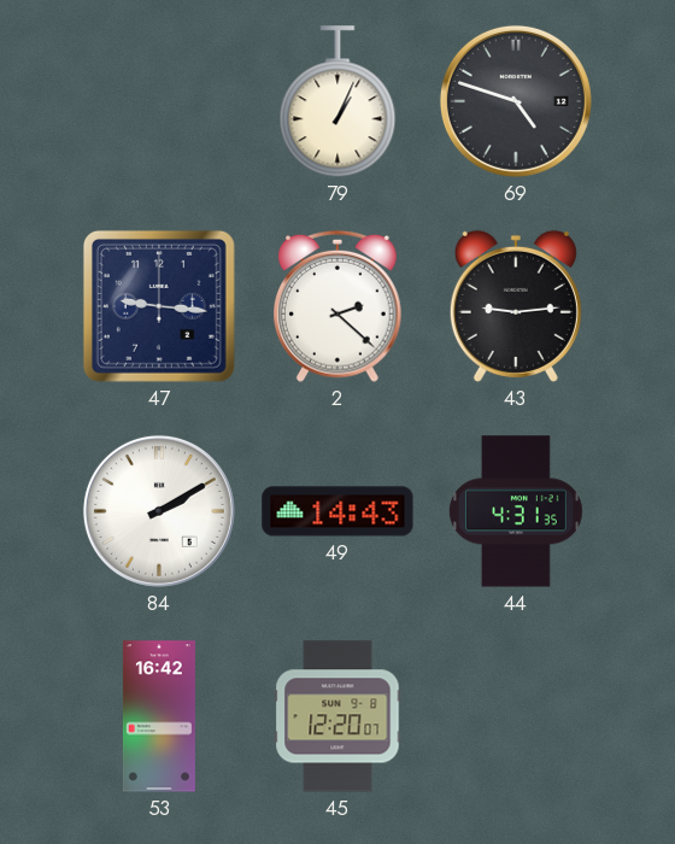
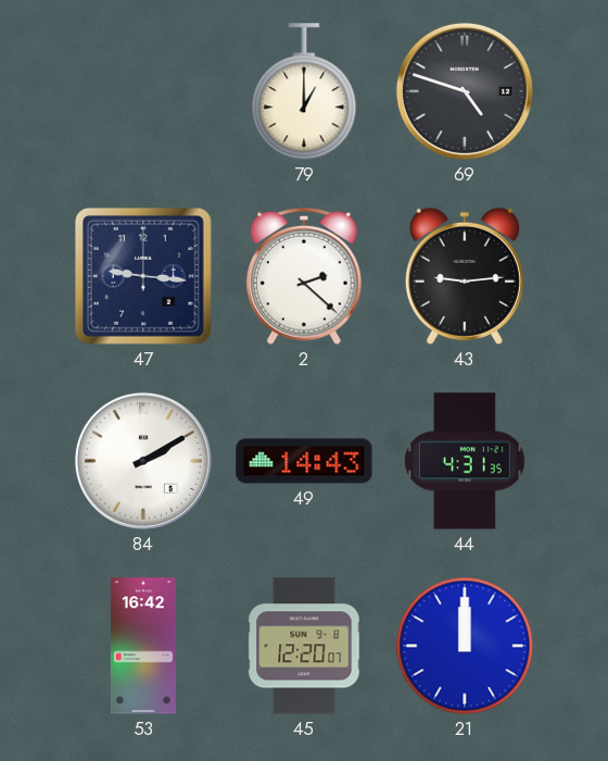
79: 1:04 -> 1:00
21: none -> 12:00
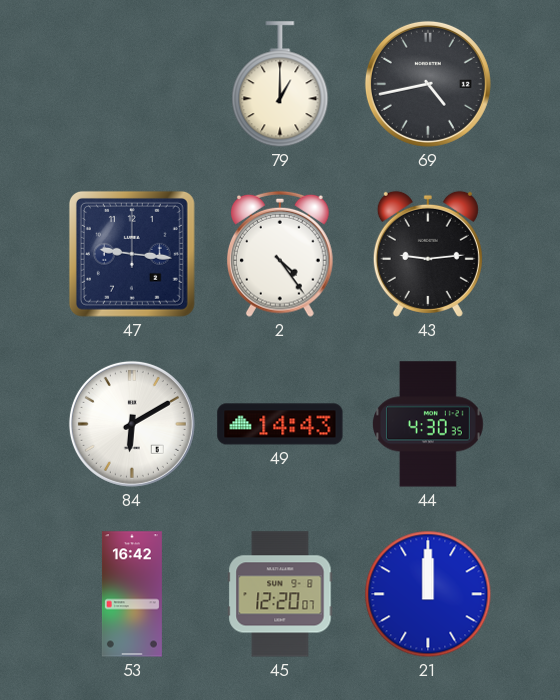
69: 4:48 -> 4:43
2: 2:22 -> 4:24
84: 2:10 -> 6:10
44: 4:31 -> 4:30
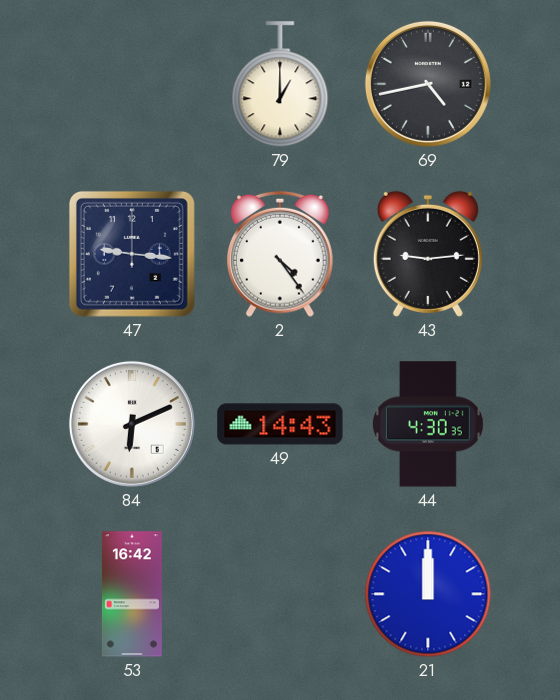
84: 6:10 -> 6:11
45: 12:20 -> none
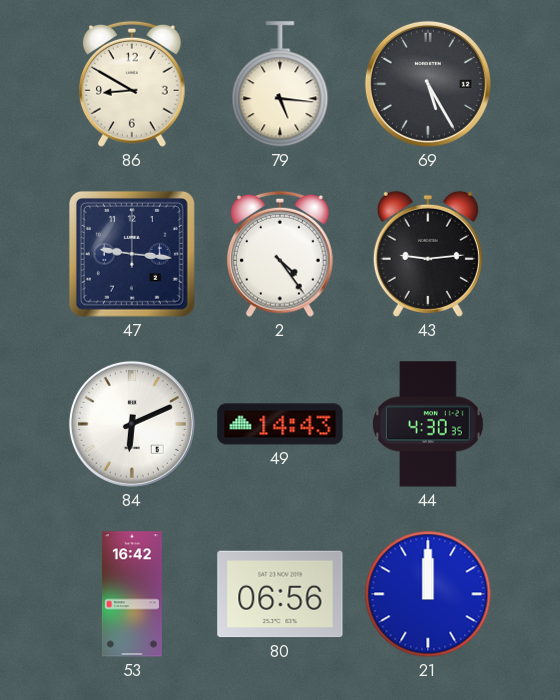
86: none -> 8:50
79: 1:00 -> 5:16
69: 4:43 -> 5:25
80: none -> 06:56
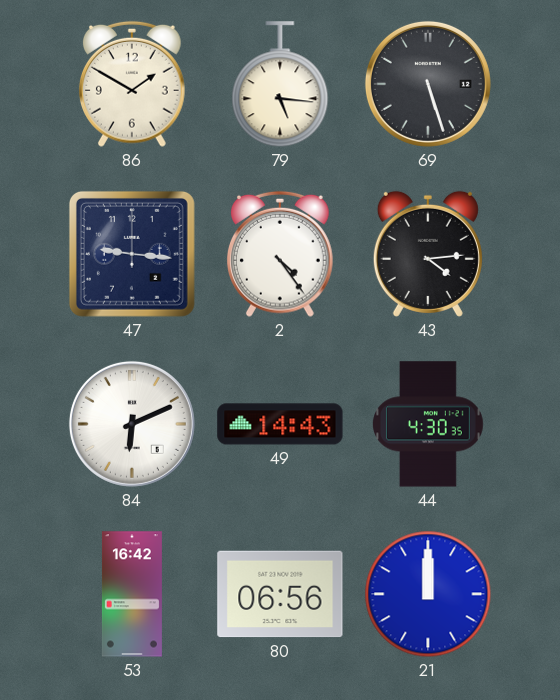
86: 8:50 -> 1:50
69: 5:25 -> 5:27
43: 9:14 -> 4:14
